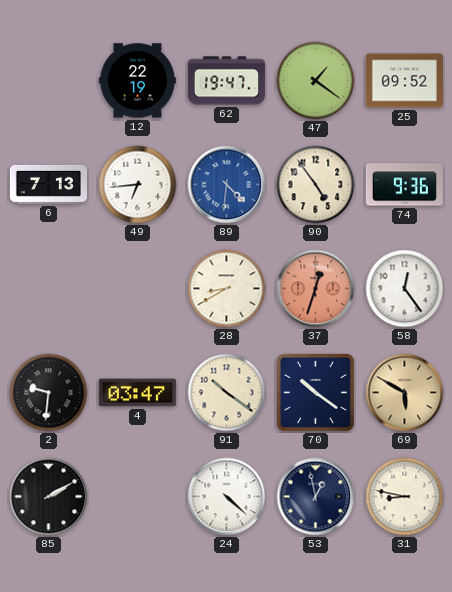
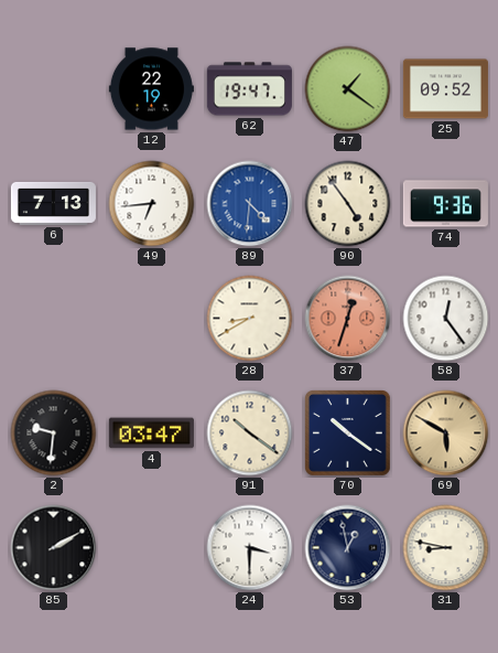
24: 4:22 -> 3:30
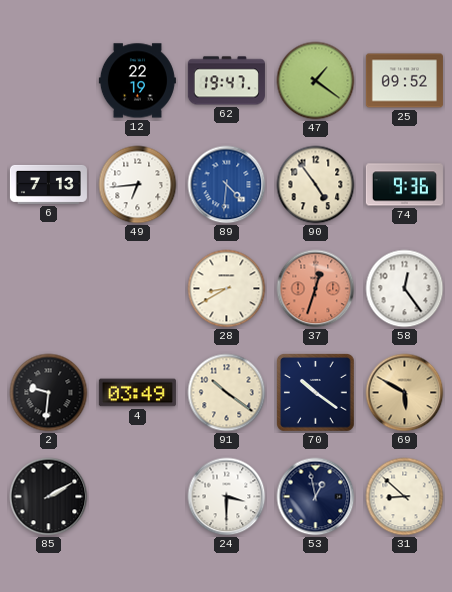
4: 03:47 -> 03:49
31: 8:47 -> 8:52
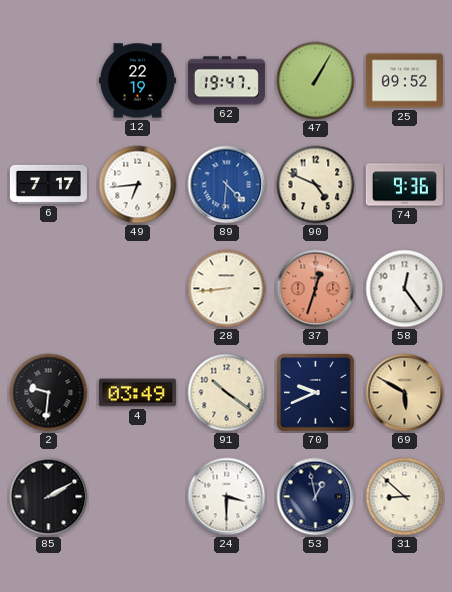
47: 1:21 -> 1:05
6: 7:13 -> 7:17
90: 4:54 -> 4:49
28: 8:40 -> 8:44
70: 10:21 -> 9:41
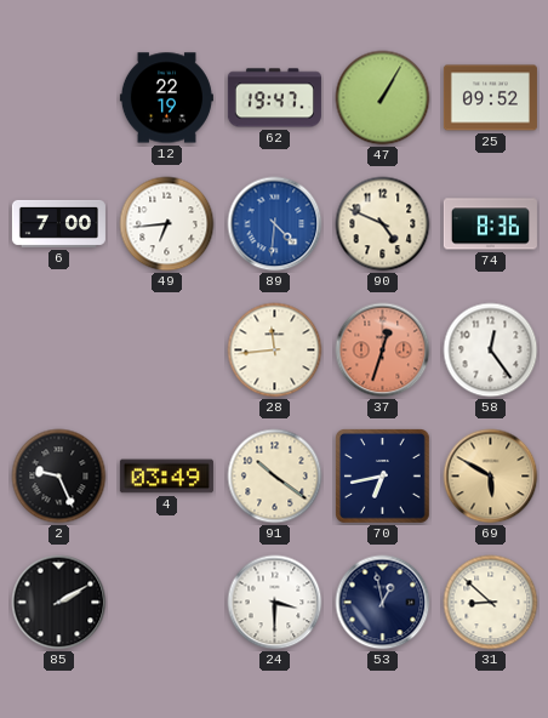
6: 7:17 -> 7:00
74: 9:36 -> 8:36
28: 8:44 -> 11:44
2: 9:31 -> 9:26
70: 9:41 -> 6:43
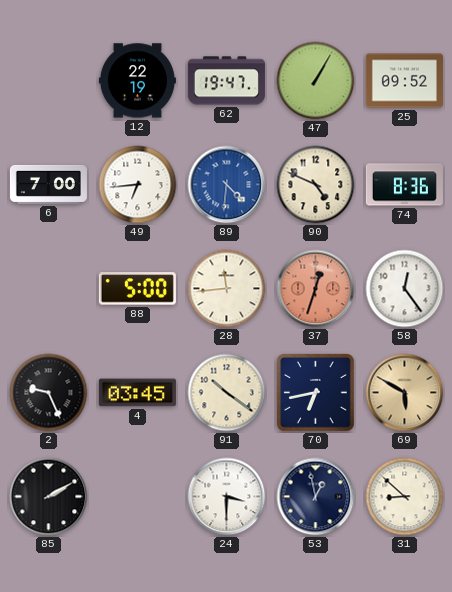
88: none -> 5:00
4: 03:49 -> 03:45
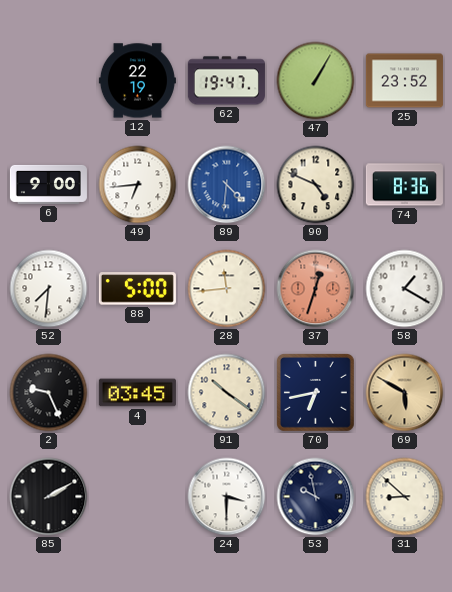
25: 09:52 -> 23:52
6: 7:00 -> 9:00
52: none -> 7:31
58: 12:24 -> 1:20
53: 12:58 -> 9:58
